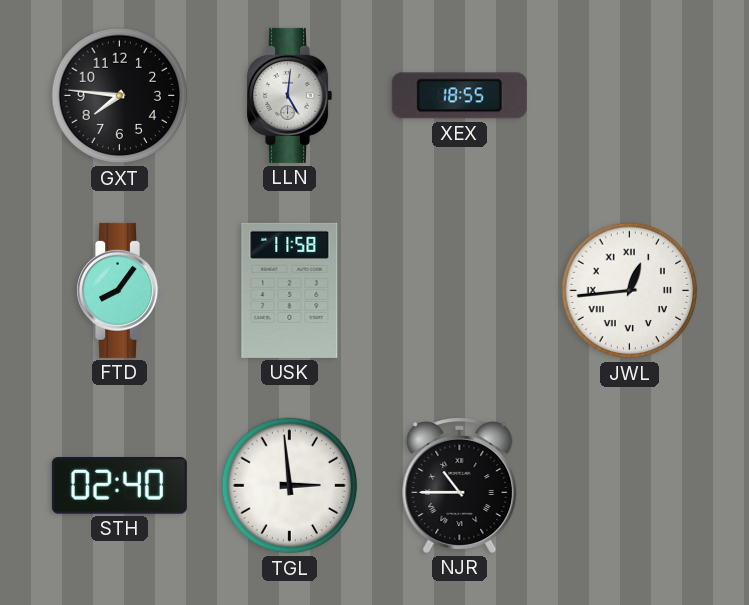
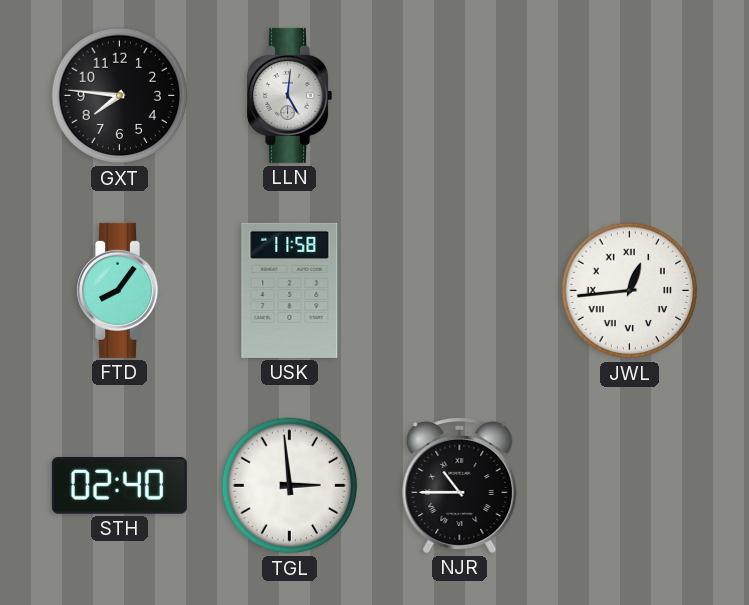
XEX: 18:55 -> none
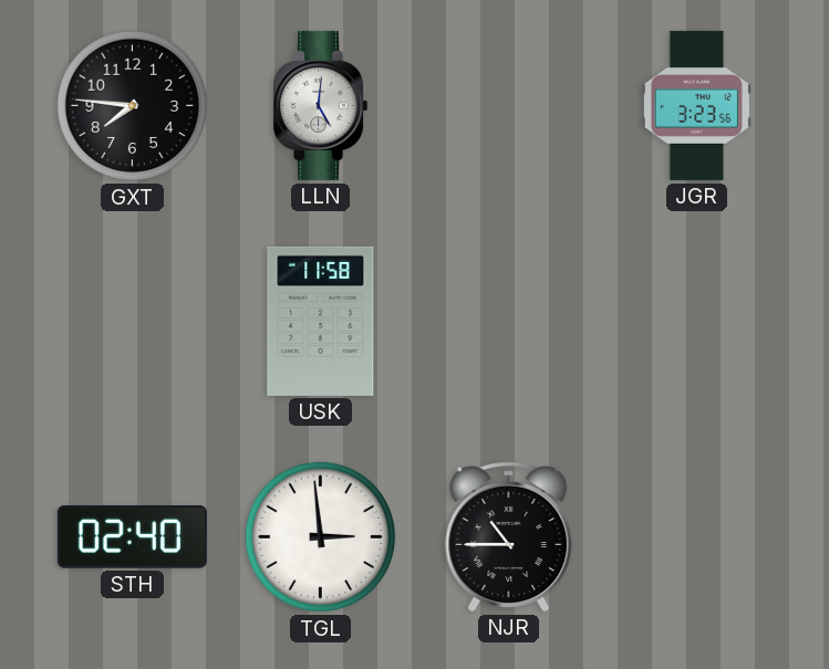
JGR: none -> 3:23
FTD: 8:06 -> none
JWL: 12:44 -> none
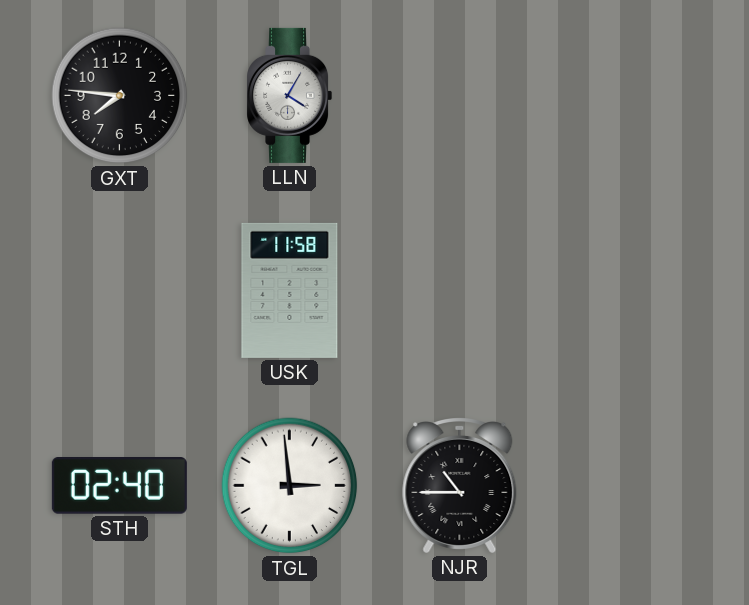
LLN: 5:01 -> 4:05
JGR: 3:23 -> none
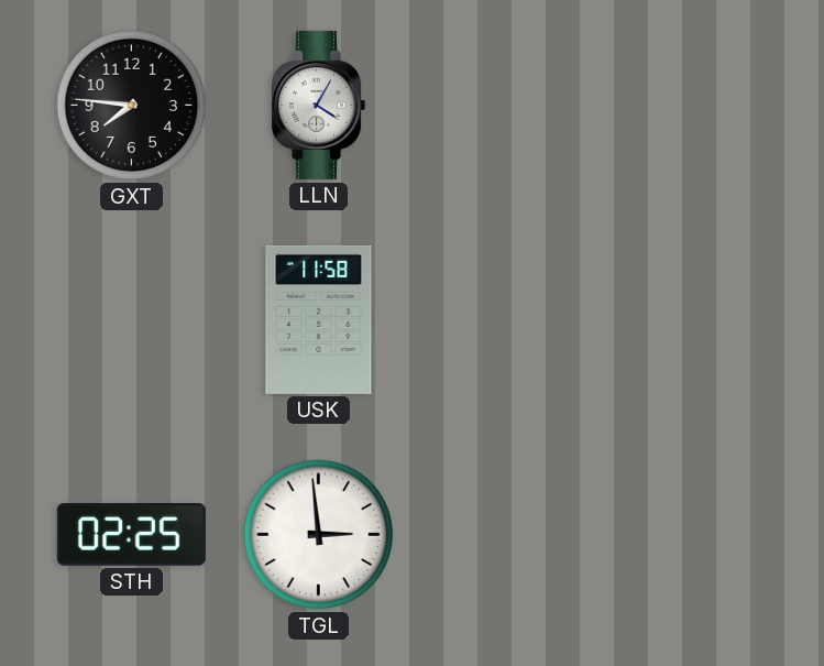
STH: 02:40 -> 02:25
NJR: 10:45 -> none
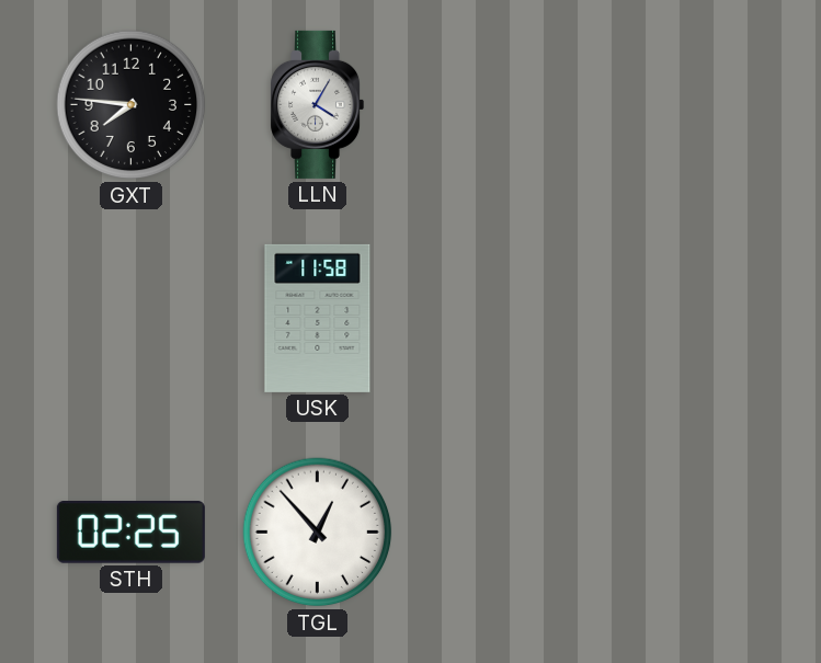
TGL: 2:59 -> 12:53
